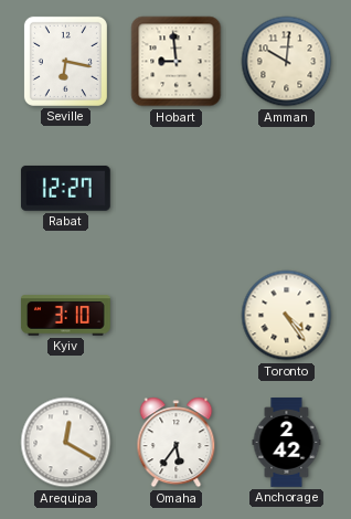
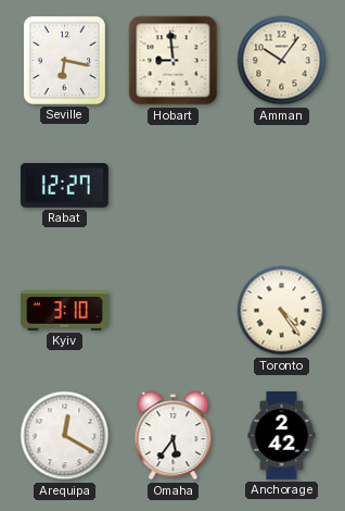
Amman: 10:01 -> 10:06
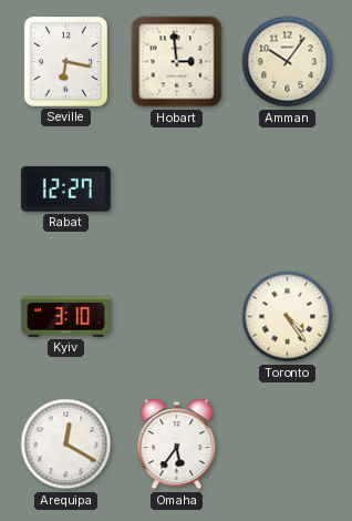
Hobart: 8:59 -> 2:59
Anchorage: 2:42 -> none
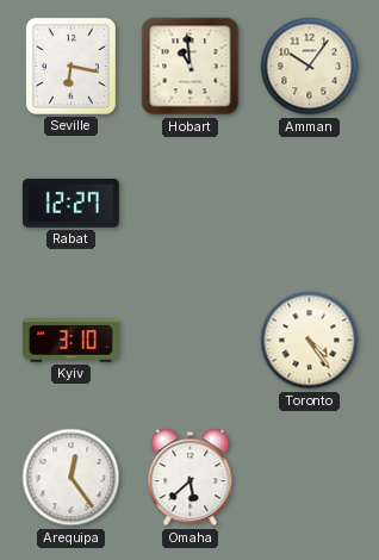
Hobart: 2:59 -> 10:59
Arequipa: 12:20 -> 12:24
Omaha: 5:36 -> 5:38
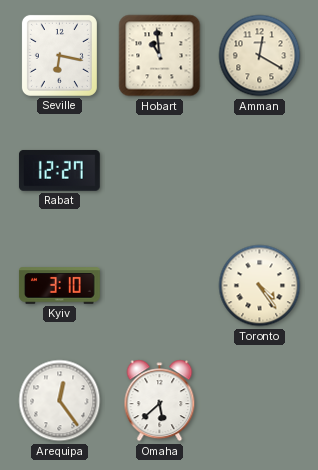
Amman: 10:06 -> 12:20
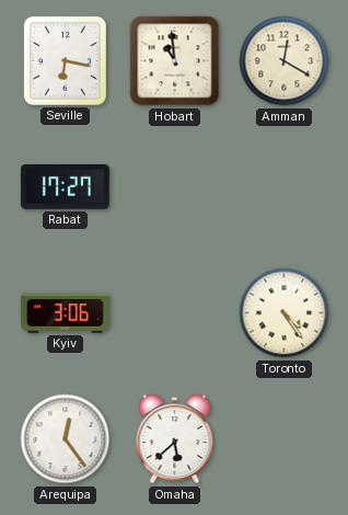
Rabat: 12:27 -> 17:27
Kyiv: 3:10 -> 3:06
